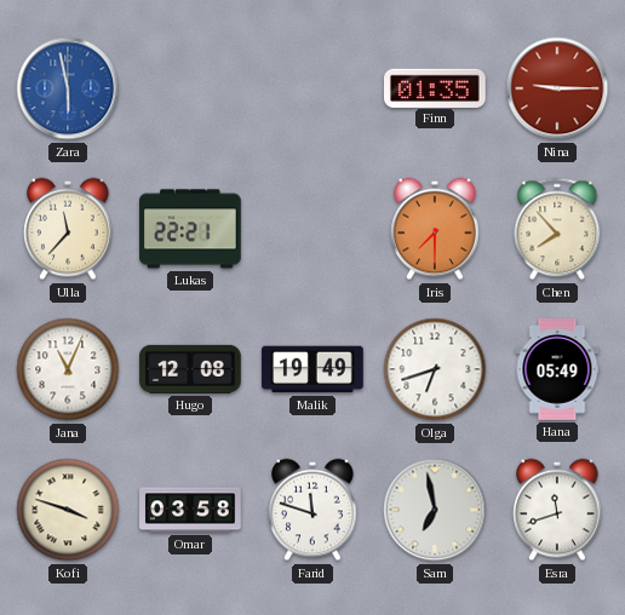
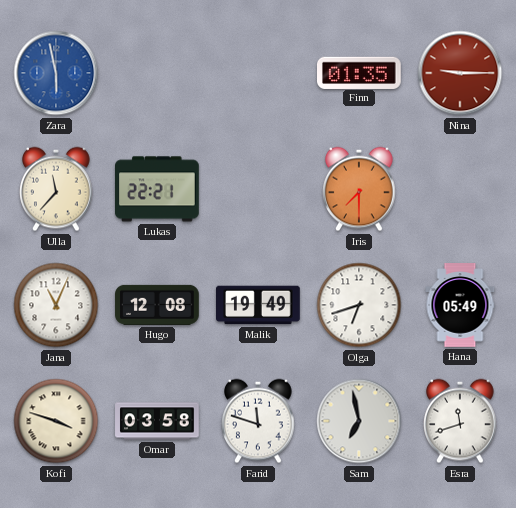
Chen: 7:53 -> none
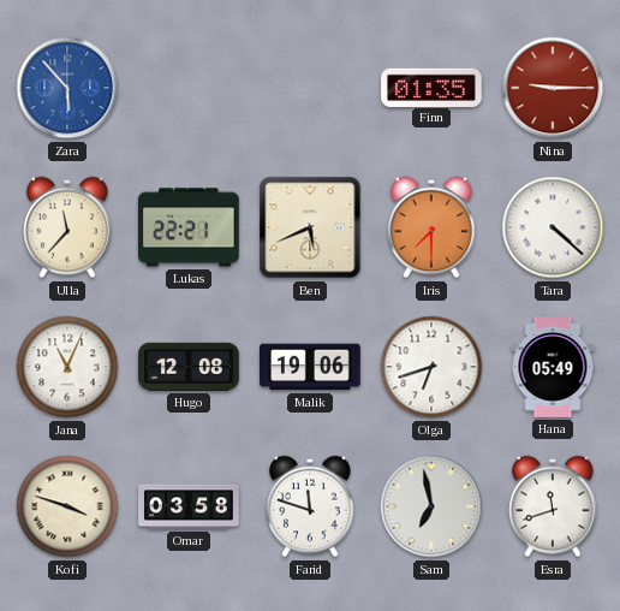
Zara: 5:58 -> 5:53
Ben: none -> 5:41
Tara: none -> 4:22
Malik: 19:49 -> 19:06
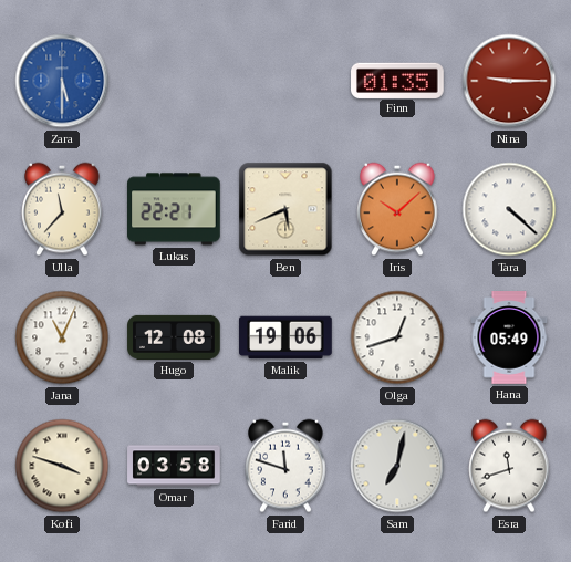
Zara: 5:53 -> 5:30
Iris: 7:30 -> 10:08
Olga: 6:42 -> 12:42
Sam: 6:58 -> 7:02
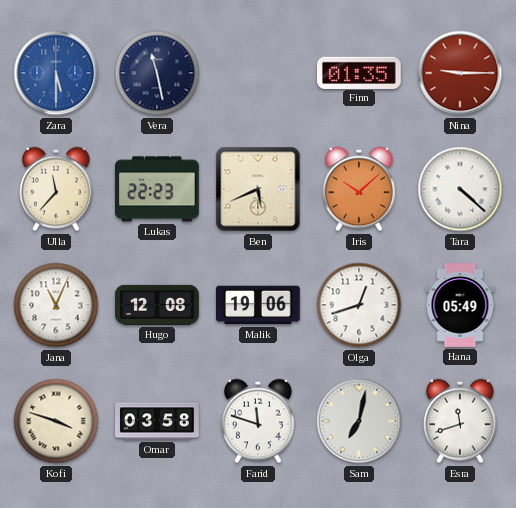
Vera: none -> 11:28
Lukas: 22:21 -> 22:23
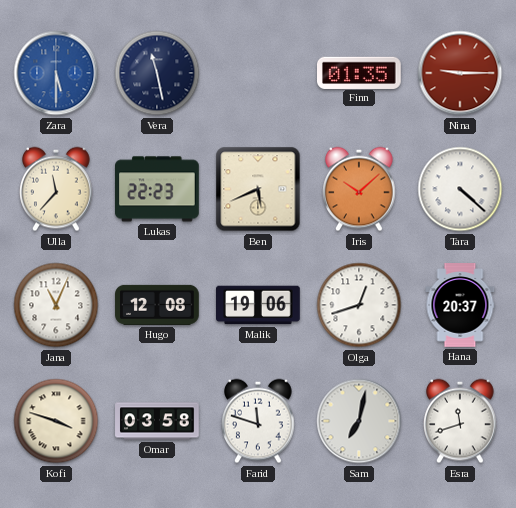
Hana: 05:49 -> 20:37
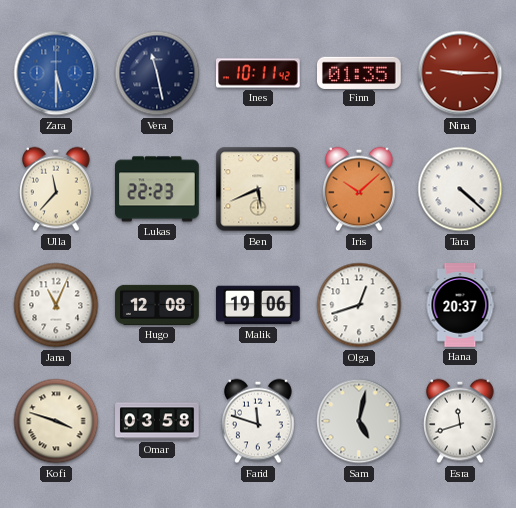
Ines: none -> 10:11
Sam: 7:02 -> 5:02
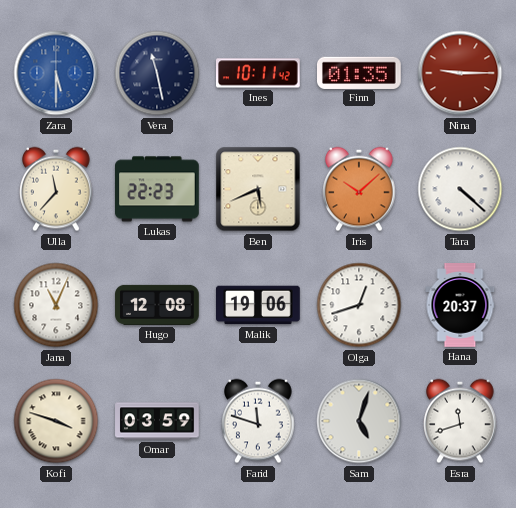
Omar: 03:58 -> 03:59
Sam: 5:02 -> 5:03
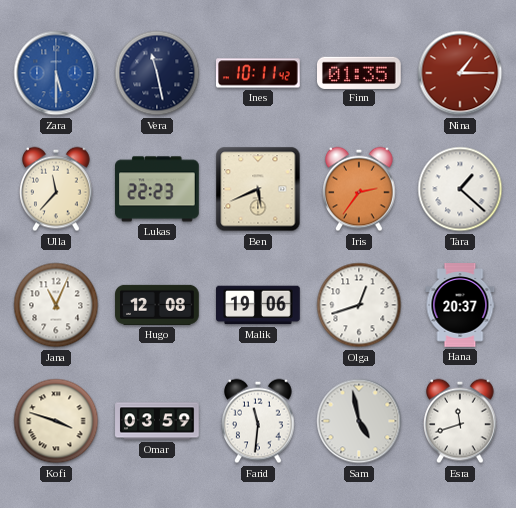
Nina: 9:15 -> 1:15
Iris: 10:08 -> 2:36
Tara: 4:22 -> 1:22
Farid: 11:48 -> 11:31
Sam: 5:03 -> 4:58
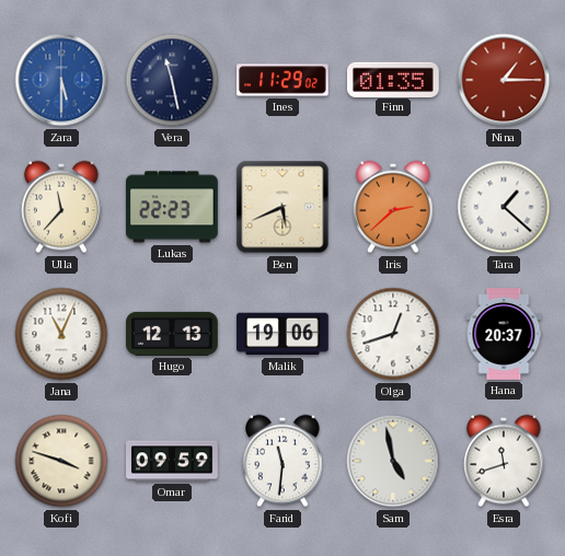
Ines: 10:11 -> 11:29
Iris: 2:36 -> 2:38
Hugo: 12:08 -> 12:13
Omar: 03:59 -> 09:59
